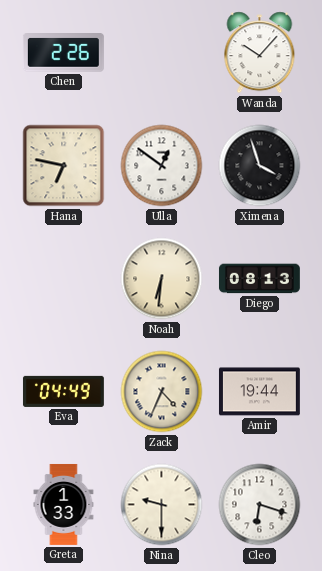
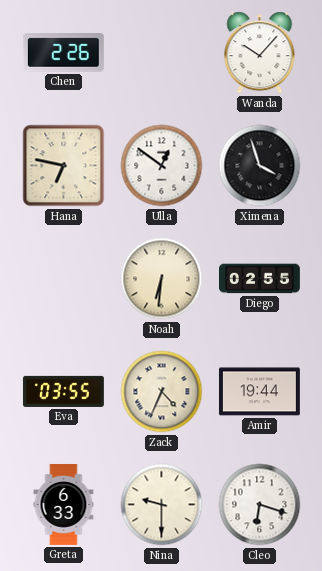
Diego: 08:13 -> 02:55
Eva: 04:49 -> 03:55
Greta: 1:33 -> 6:33
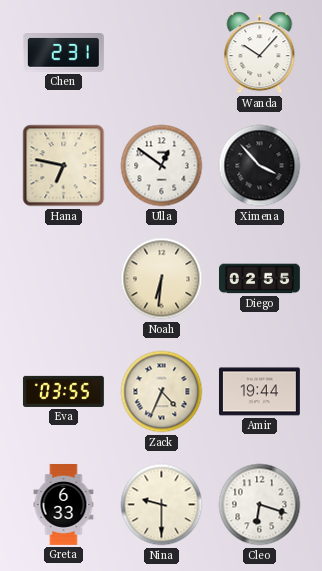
Chen: 2:26 -> 2:31
Ximena: 3:57 -> 3:53
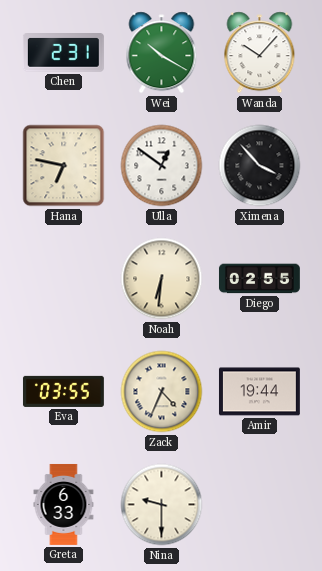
Wei: none -> 10:20
Cleo: 6:18 -> none
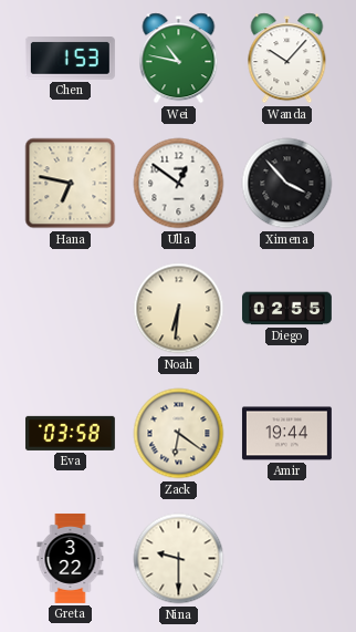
Chen: 2:31 -> 1:53
Wei: 10:20 -> 10:47
Eva: 03:55 -> 03:58
Zack: 4:34 -> 6:21
Greta: 6:33 -> 3:22
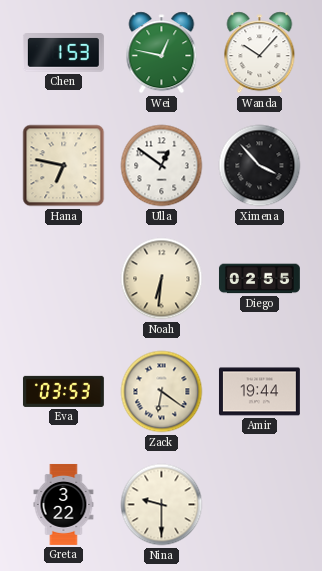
Wei: 10:47 -> 12:47
Eva: 03:58 -> 03:53
